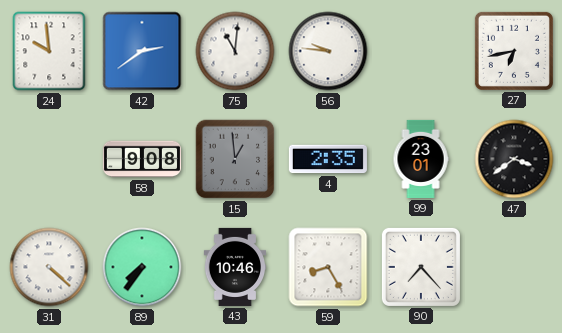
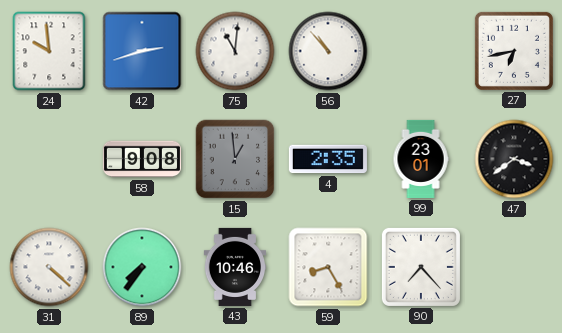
42: 2:39 -> 2:42
56: 9:46 -> 10:53
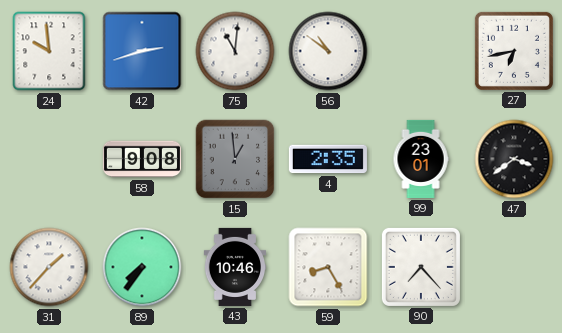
56: 10:53 -> 10:51
31: 4:22 -> 1:37
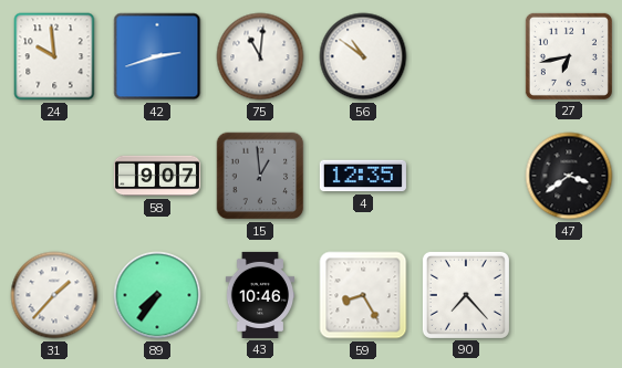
58: 9:08 -> 9:07
4: 2:35 -> 12:35
99: 23:01 -> none
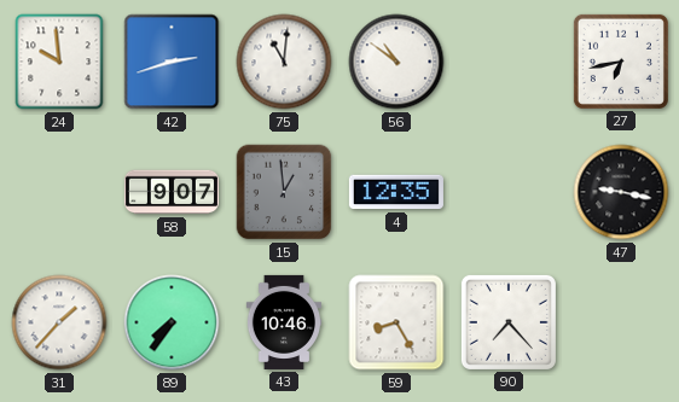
47: 3:39 -> 9:17
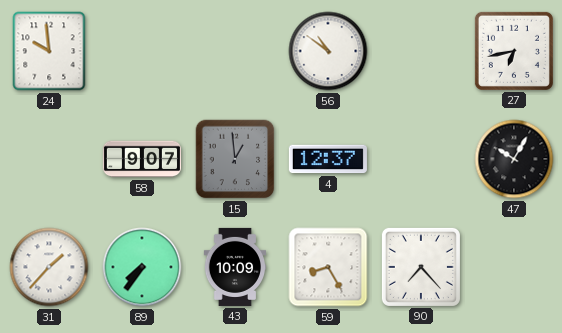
42: 2:42 -> none
75: 11:01 -> none
4: 12:35 -> 12:37
47: 9:17 -> 10:05
43: 10:46 -> 10:09
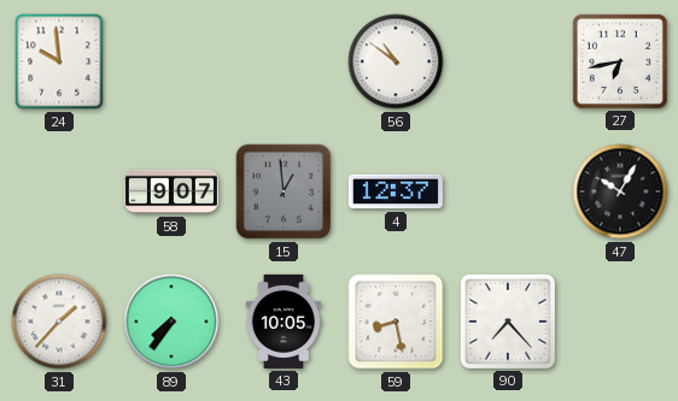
43: 10:09 -> 10:05
59: 8:25 -> 8:28
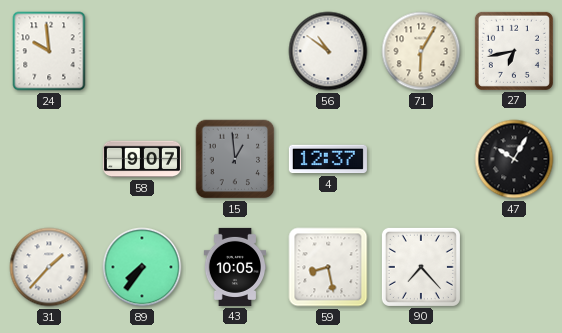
71: none -> 6:05
